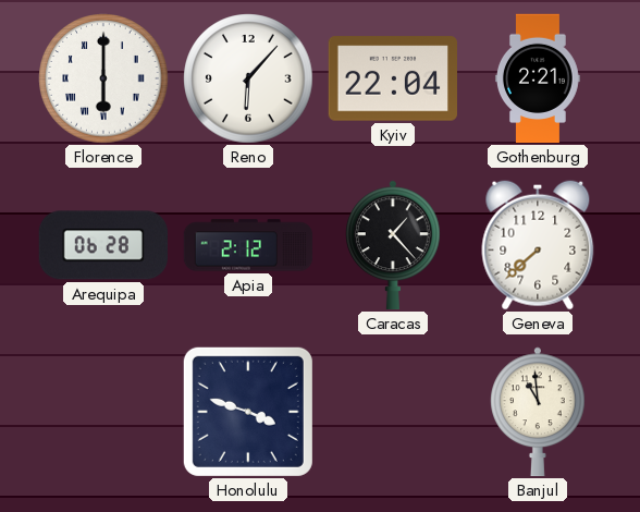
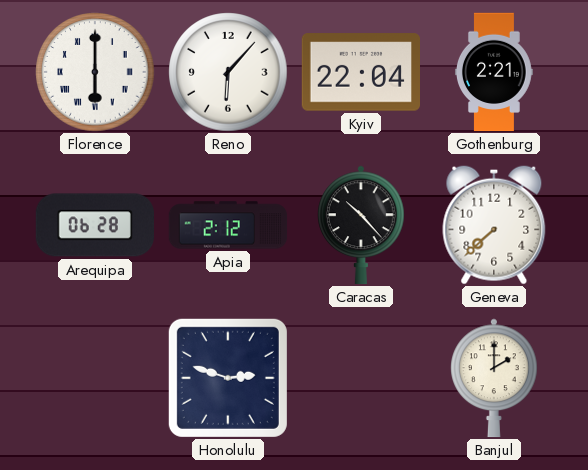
Caracas: 1:23 -> 10:23
Honolulu: 3:48 -> 2:48
Banjul: 10:59 -> 2:00
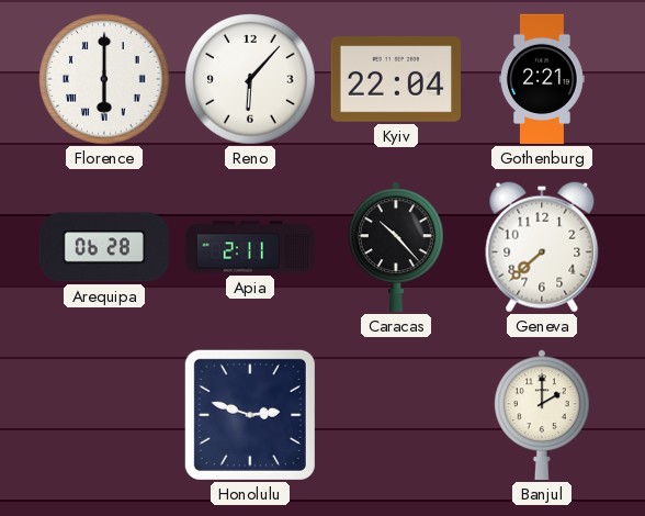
Apia: 2:12 -> 2:11
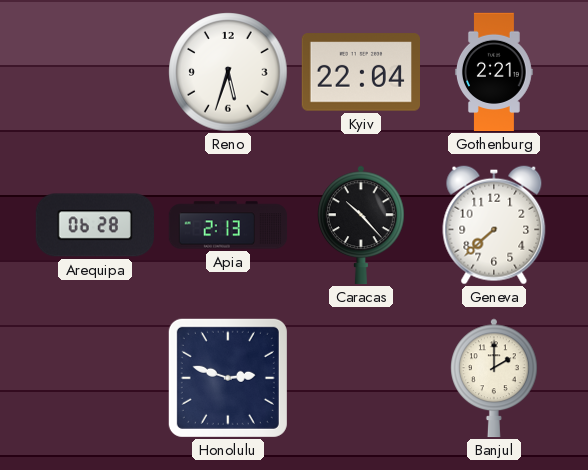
Florence: 6:00 -> none
Reno: 6:07 -> 5:33
Apia: 2:11 -> 2:13
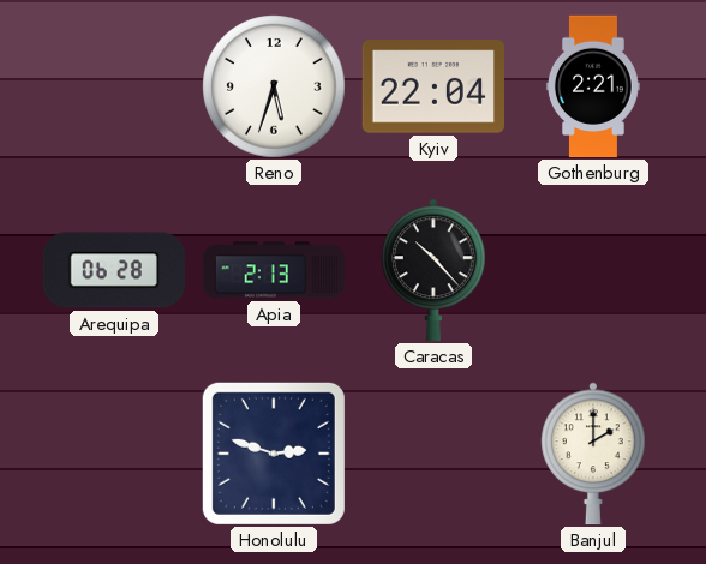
Geneva: 7:38 -> none
